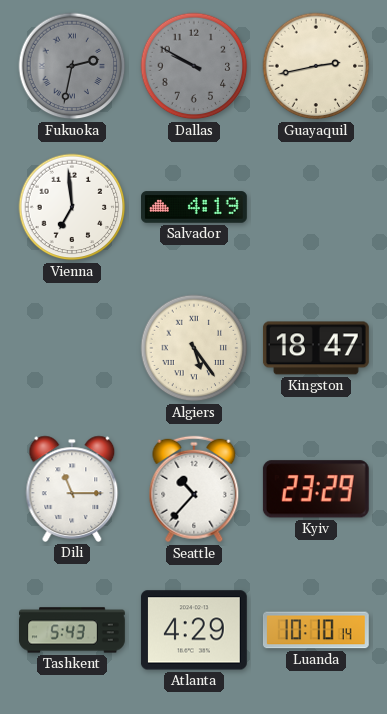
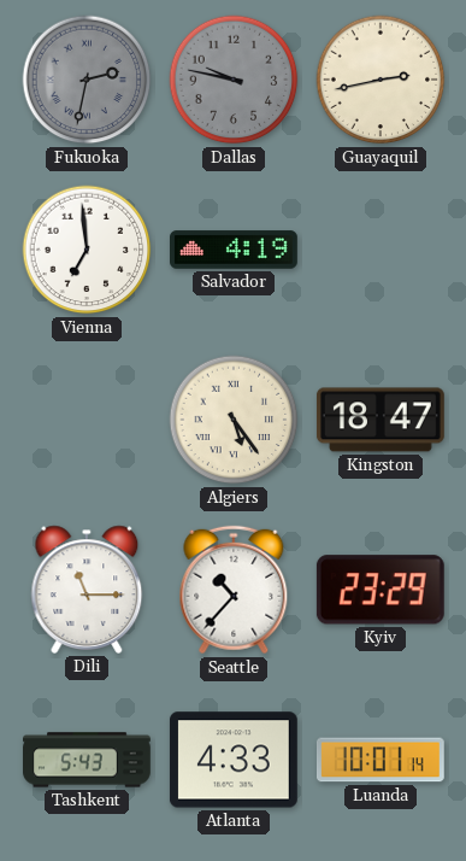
Dallas: 9:50 -> 9:47
Atlanta: 4:29 -> 4:33
Luanda: 10:10 -> 10:01
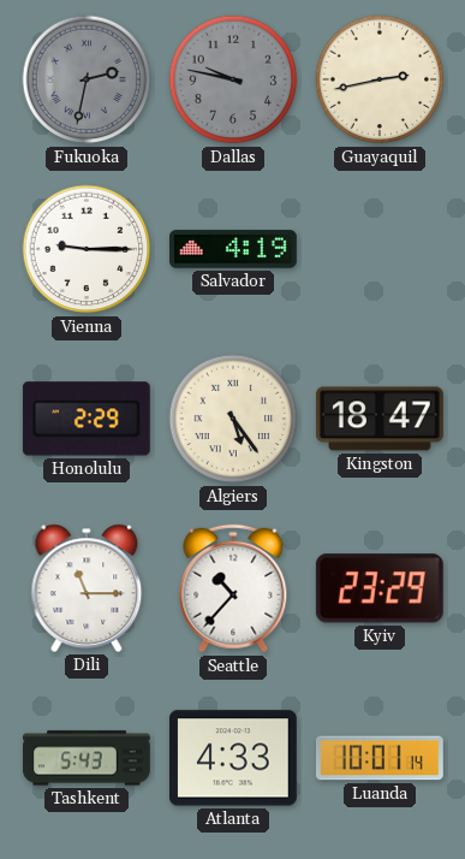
Vienna: 6:59 -> 9:15
Honolulu: none -> 2:29
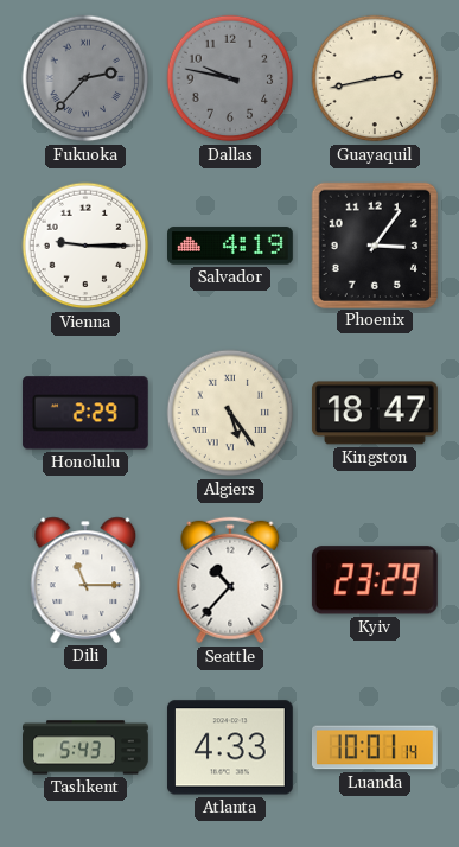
Fukuoka: 2:32 -> 2:37
Phoenix: none -> 3:06
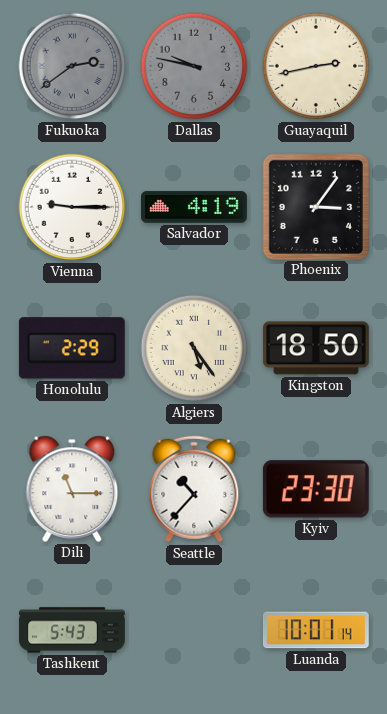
Fukuoka: 2:37 -> 2:39
Kingston: 18:47 -> 18:50
Kyiv: 23:29 -> 23:30
Atlanta: 4:33 -> none
